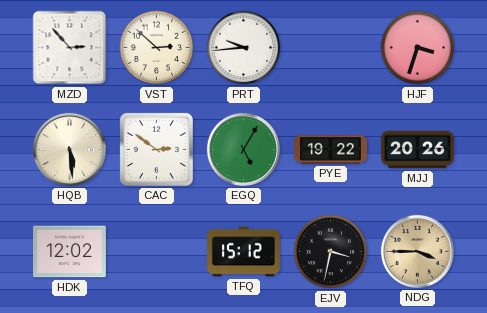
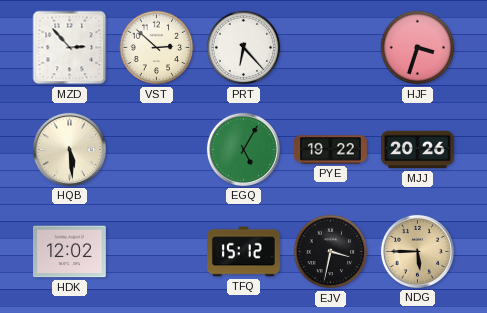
PRT: 9:44 -> 6:23
CAC: 2:51 -> none
NDG: 3:45 -> 5:45
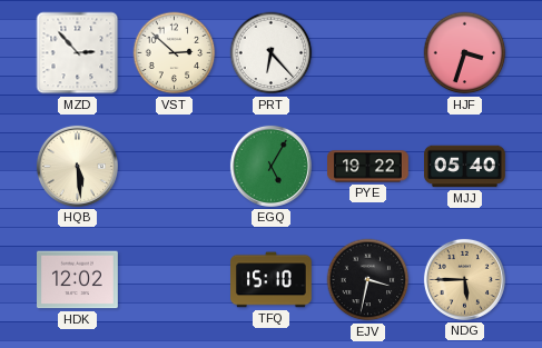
MJJ: 20:26 -> 05:40
TFQ: 15:12 -> 15:10
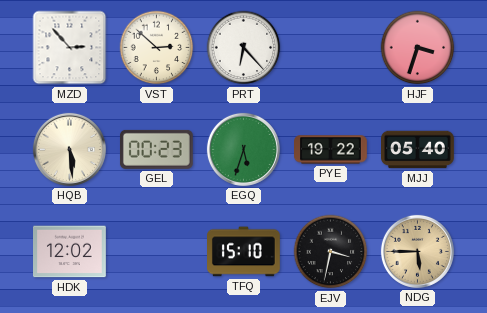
GEL: none -> 00:23
EGQ: 5:05 -> 5:33
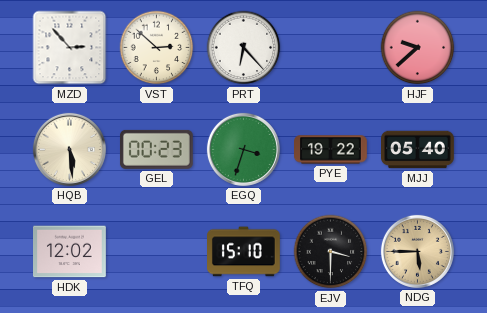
HJF: 3:33 -> 9:38
EGQ: 5:33 -> 3:33
EJV: 3:32 -> 3:30
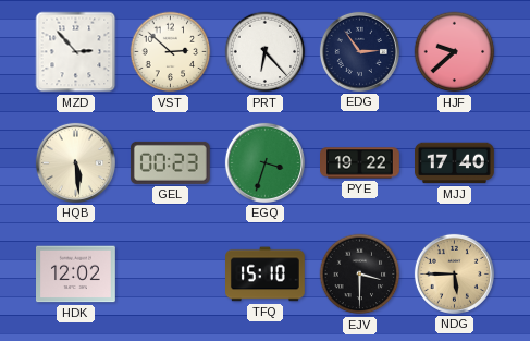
EDG: none -> 2:54
MJJ: 05:40 -> 17:40
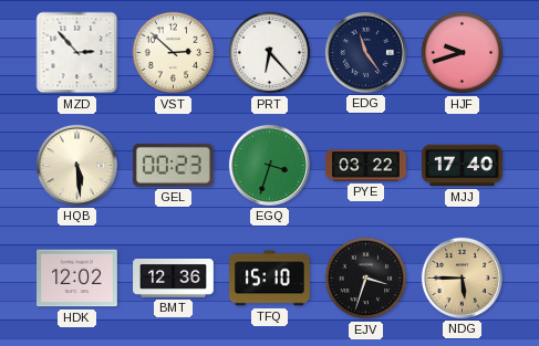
EDG: 2:54 -> 11:24
HJF: 9:38 -> 9:42
PYE: 19:22 -> 03:22
BMT: none -> 12:36
EJV: 3:30 -> 3:33
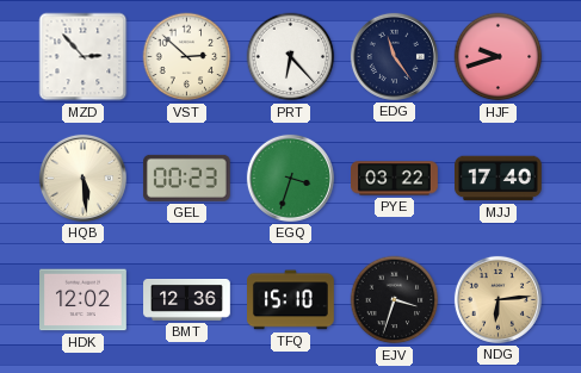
NDG: 5:45 -> 6:14
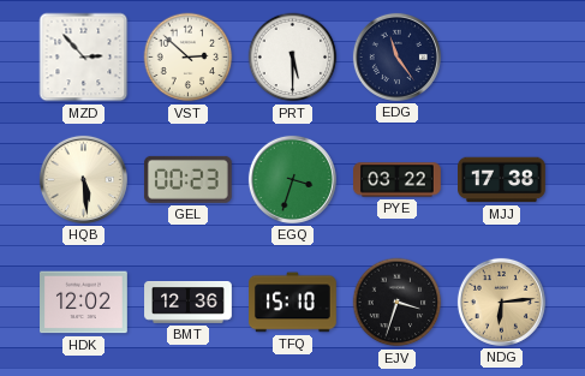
PRT: 6:23 -> 5:30
HJF: 9:42 -> none
MJJ: 17:40 -> 17:38
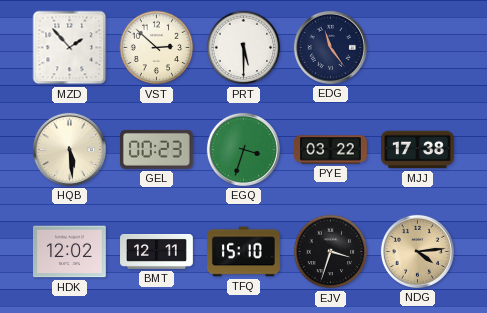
MZD: 2:53 -> 1:53
BMT: 12:36 -> 12:11
NDG: 6:14 -> 4:14
